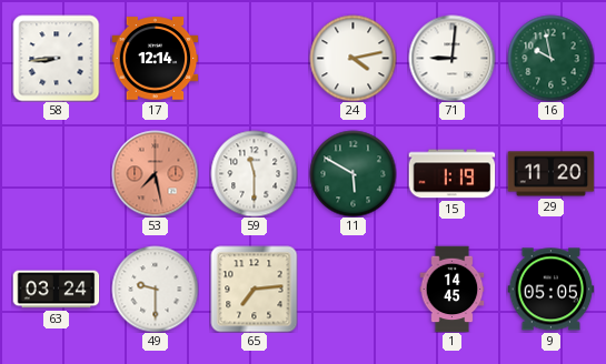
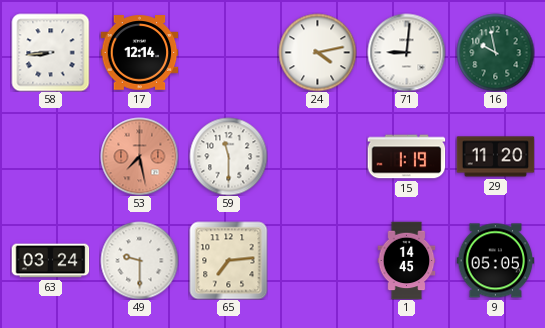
11: 5:50 -> none
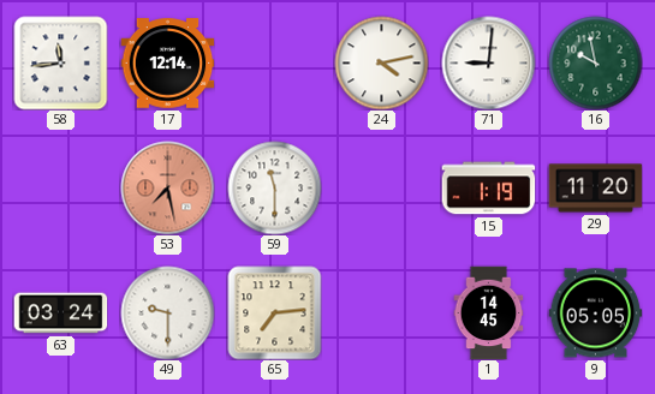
58: 8:44 -> 11:44
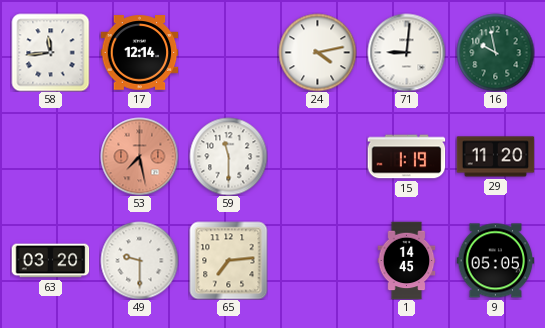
63: 03:24 -> 03:20
